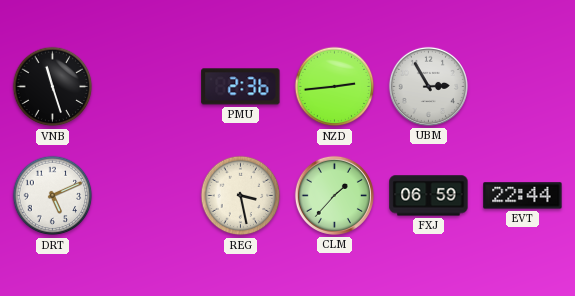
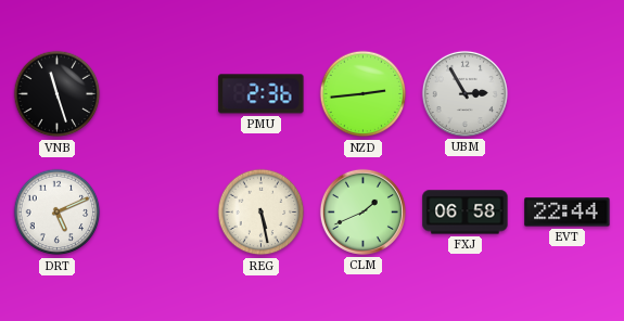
REG: 3:28 -> 5:28
CLM: 1:37 -> 1:41
FXJ: 06:59 -> 06:58
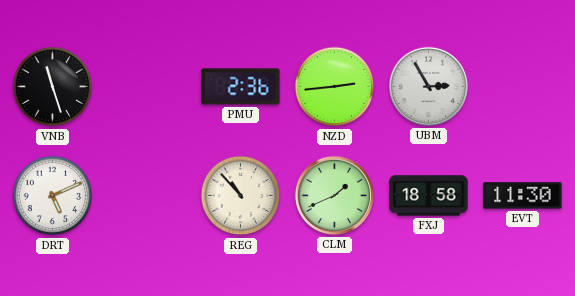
REG: 5:28 -> 10:53
FXJ: 06:58 -> 18:58
EVT: 22:44 -> 11:30
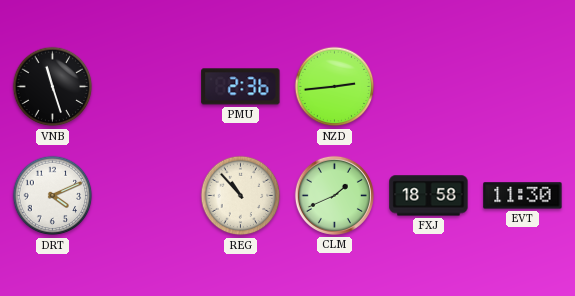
UBM: 2:55 -> none
DRT: 5:11 -> 4:11
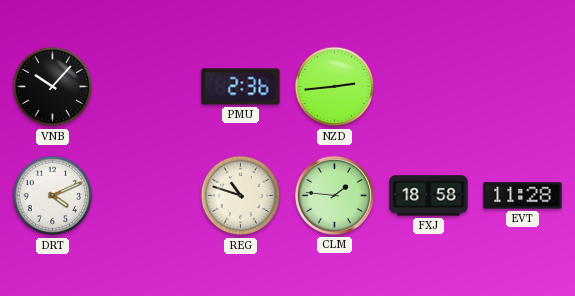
VNB: 11:27 -> 10:07
REG: 10:53 -> 10:48
CLM: 1:41 -> 1:46
EVT: 11:30 -> 11:28
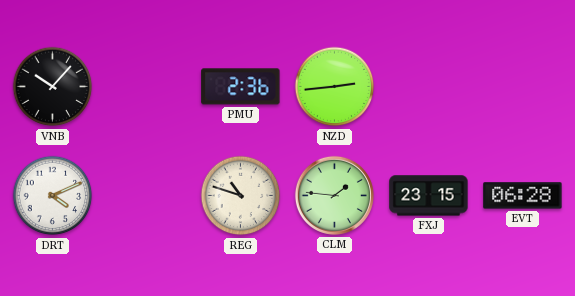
FXJ: 18:58 -> 23:15
EVT: 11:28 -> 06:28
